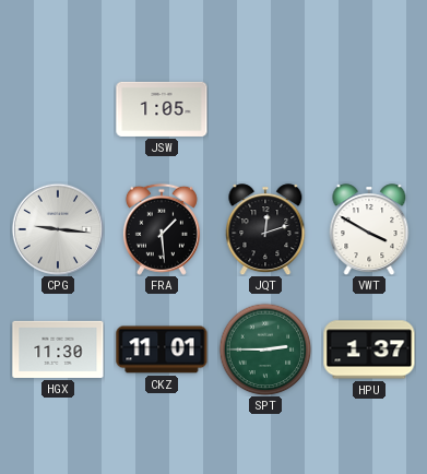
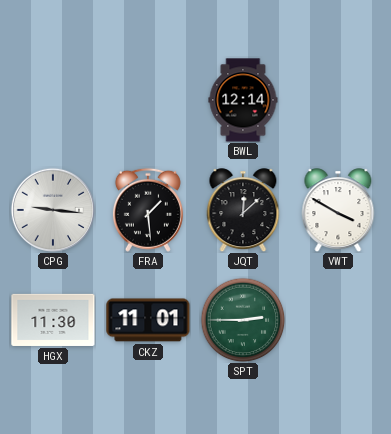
JSW: 1:05 -> none
BWL: none -> 12:14
JQT: 12:12 -> 12:08
HPU: 1:37 -> none
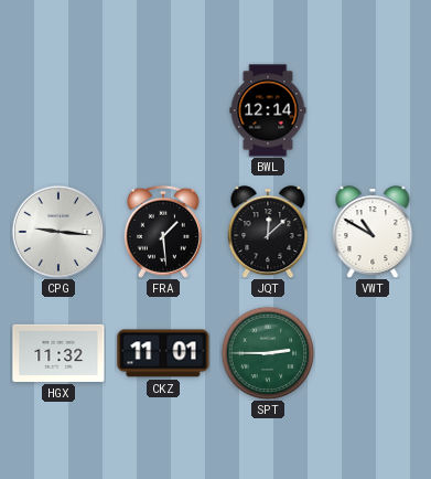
VWT: 3:50 -> 10:50
HGX: 11:30 -> 11:32
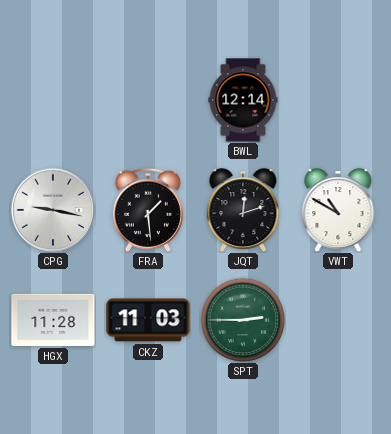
CPG: 9:16 -> 9:17
JQT: 12:08 -> 12:12
HGX: 11:32 -> 11:28
CKZ: 11:01 -> 11:03
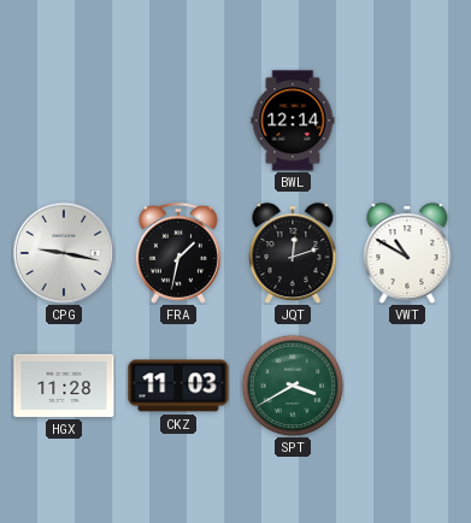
FRA: 1:29 -> 1:32
SPT: 2:45 -> 3:40
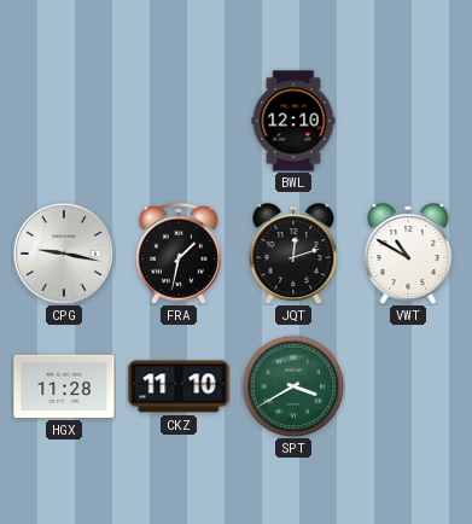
BWL: 12:14 -> 12:10
CKZ: 11:03 -> 11:10
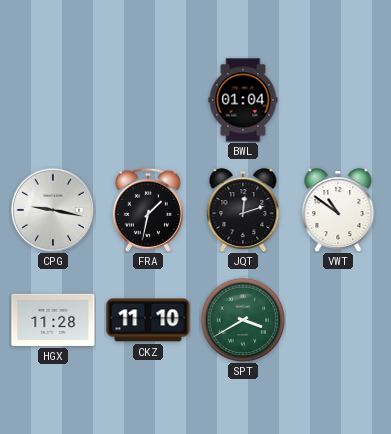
BWL: 12:10 -> 01:04
VWT: 10:50 -> 10:51
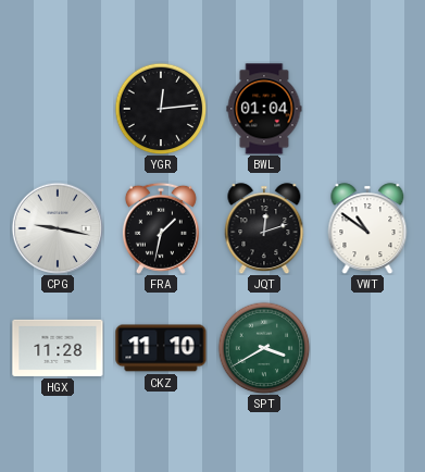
YGR: none -> 12:14
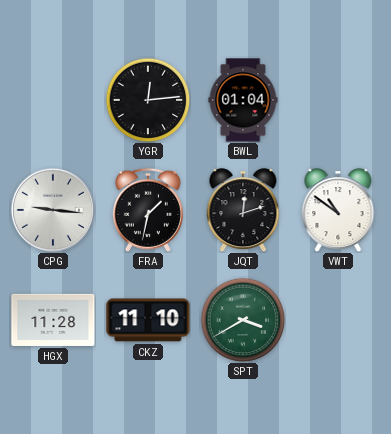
CPG: 9:17 -> 9:16
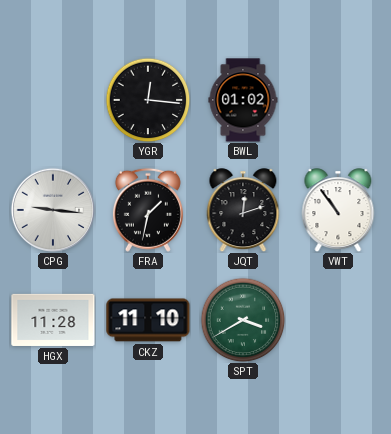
YGR: 12:14 -> 12:16
BWL: 01:04 -> 01:02
VWT: 10:51 -> 10:54
